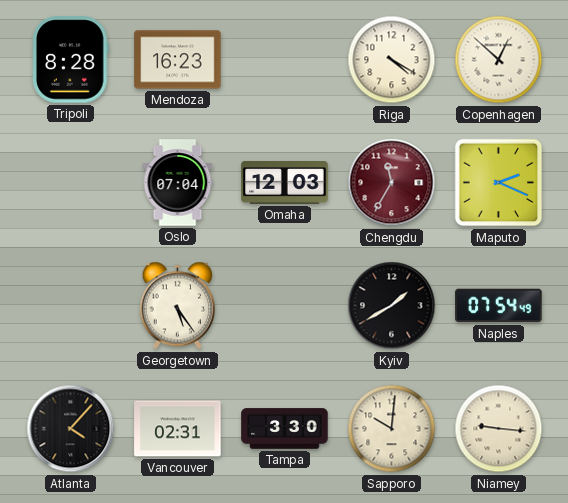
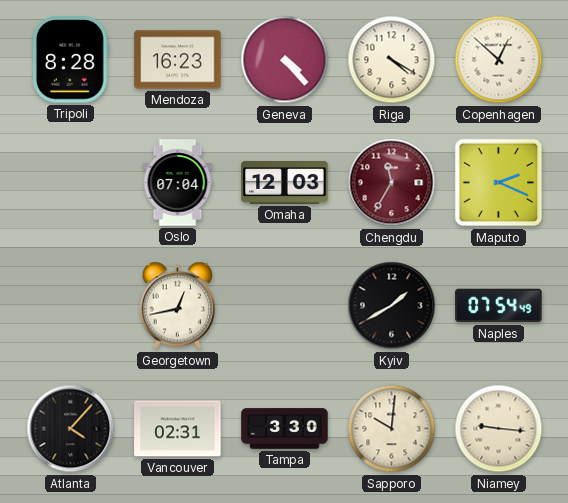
Geneva: none -> 4:23
Georgetown: 5:24 -> 12:43
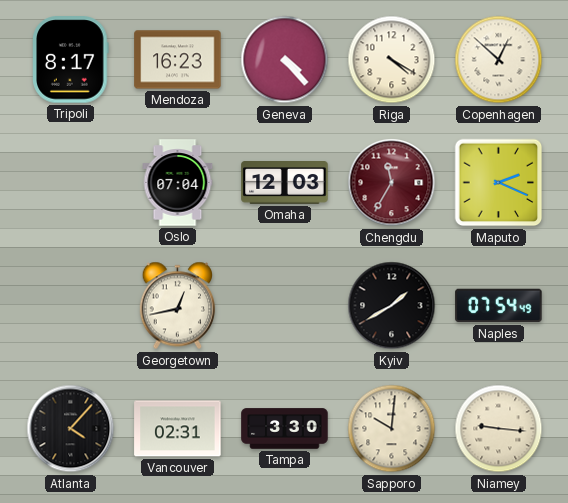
Tripoli: 8:28 -> 8:17
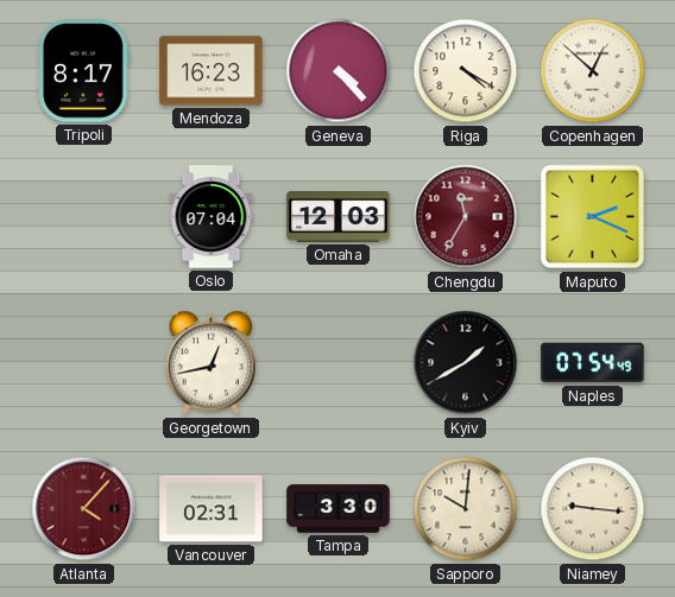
Atlanta dial: black -> burgundy
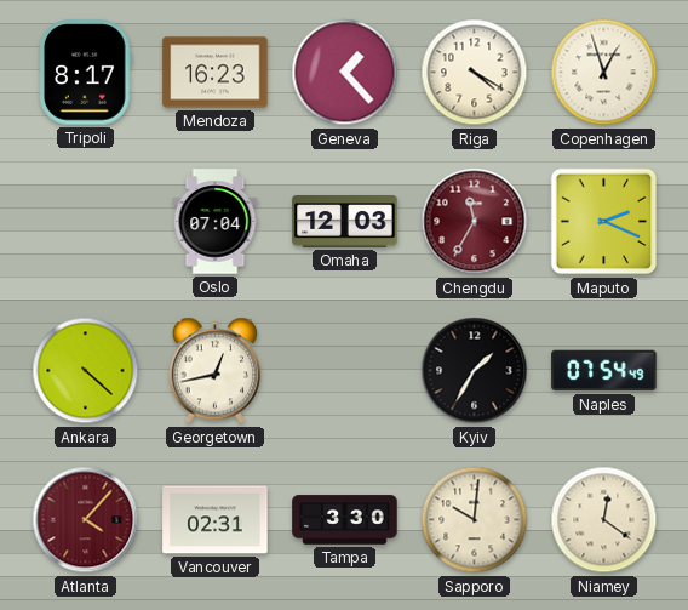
Geneva: 4:23 -> 1:23
Copenhagen: 12:52 -> 12:57
Ankara: none -> 4:22
Kyiv: 1:40 -> 1:35
Niamey: 9:16 -> 12:21
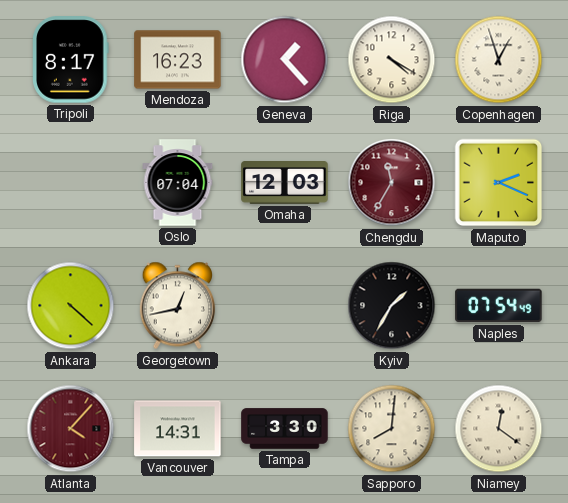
Vancouver: 02:31 -> 14:31
Sapporo: 10:01 -> 8:01
